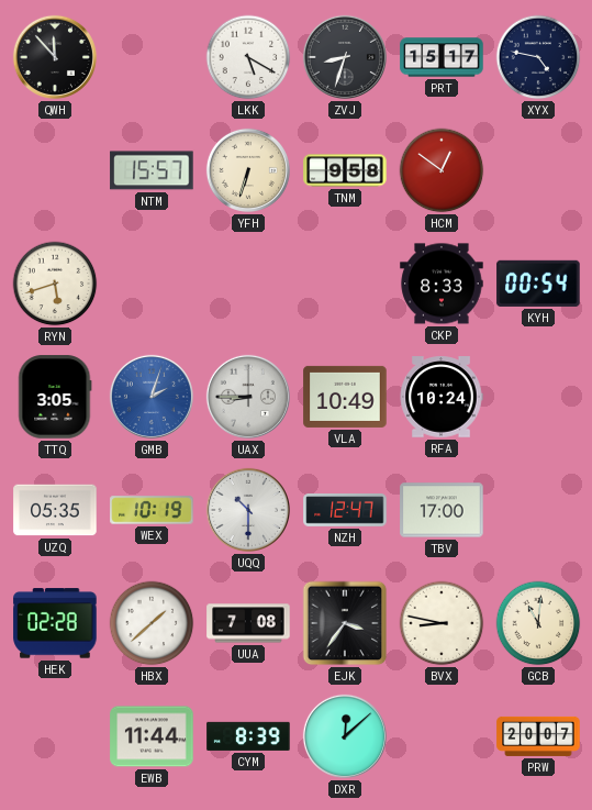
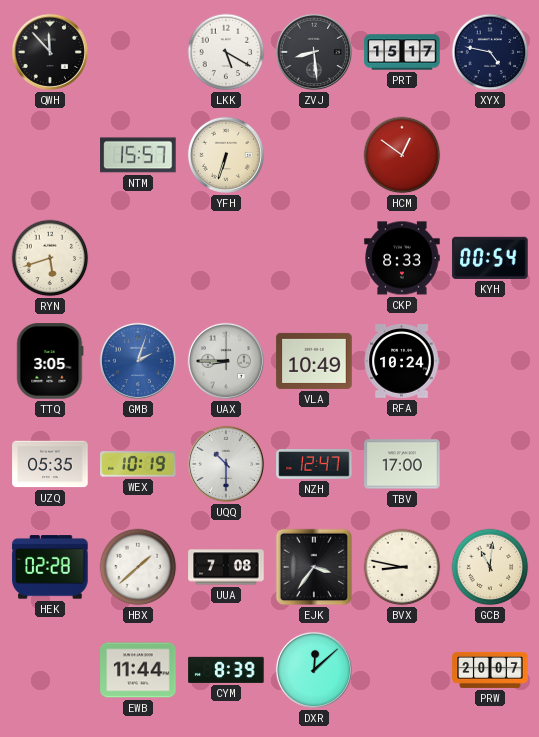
ZVJ: 8:33 -> 8:29
TNM: 9:58 -> none
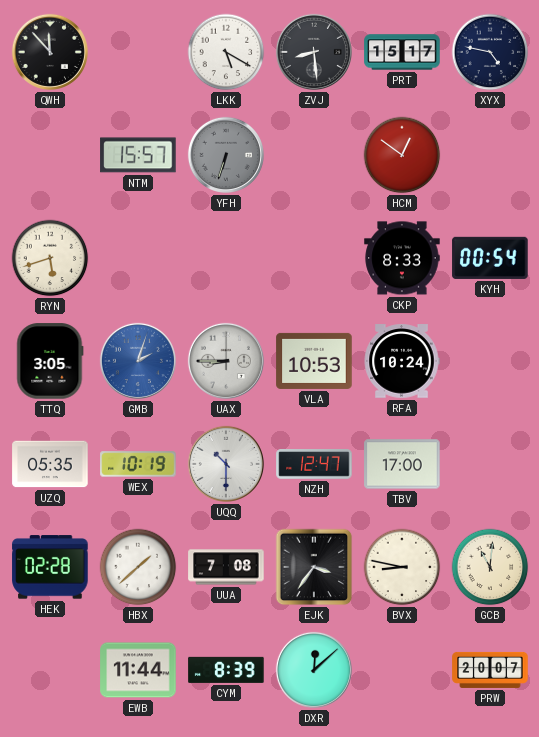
YFH dial: cream -> grey
VLA: 10:49 -> 10:53
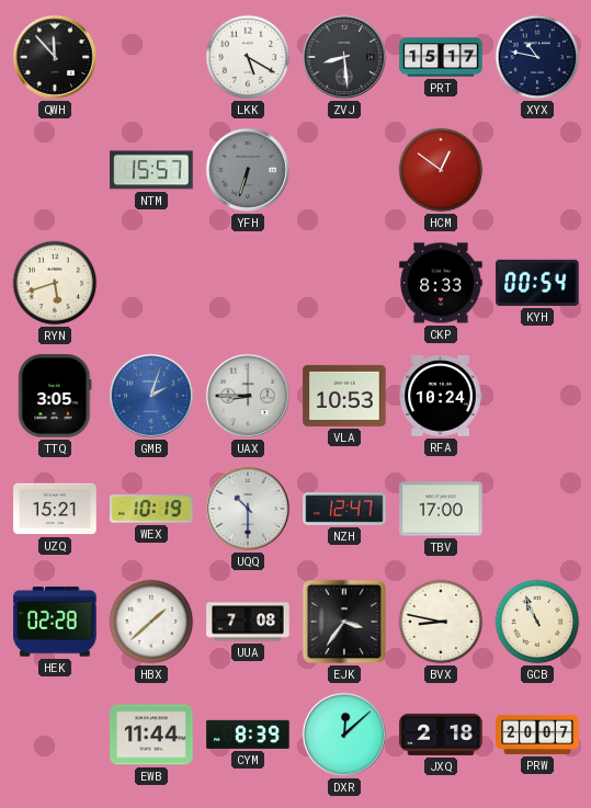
XYX: 4:47 -> 10:47
UZQ: 05:35 -> 15:21
GCB: 11:01 -> 10:56
JXQ: none -> 2:18
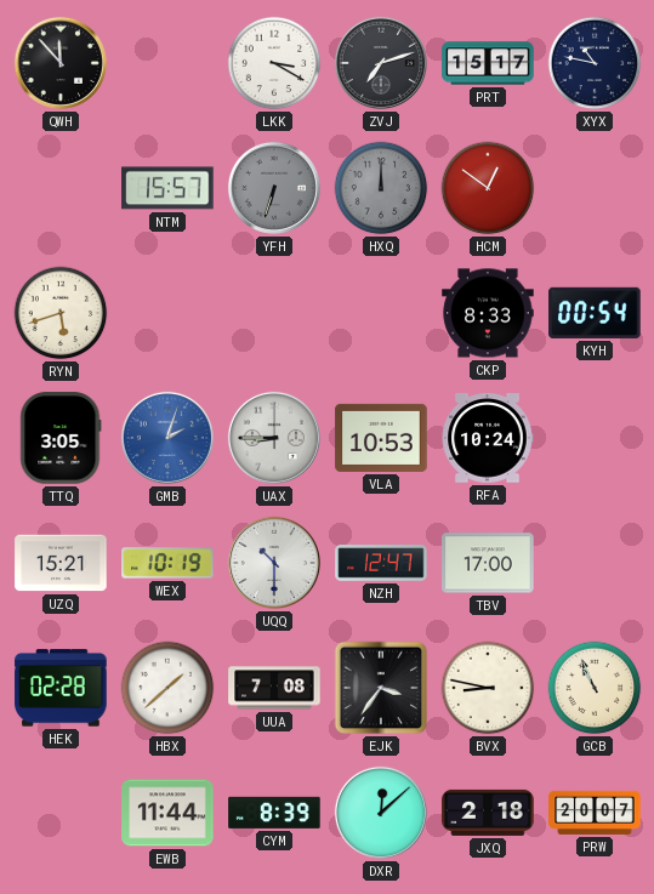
LKK: 5:20 -> 3:20
ZVJ: 8:29 -> 7:12
HXQ: none -> 12:00
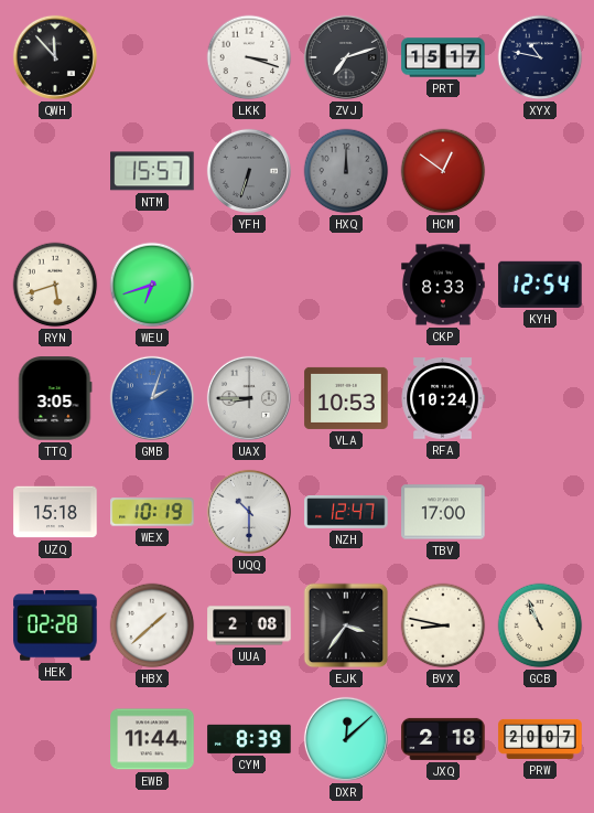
LKK: 3:20 -> 3:18
WEU: none -> 6:42
KYH: 00:54 -> 12:54
UZQ: 15:21 -> 15:18
UUA: 7:08 -> 2:08
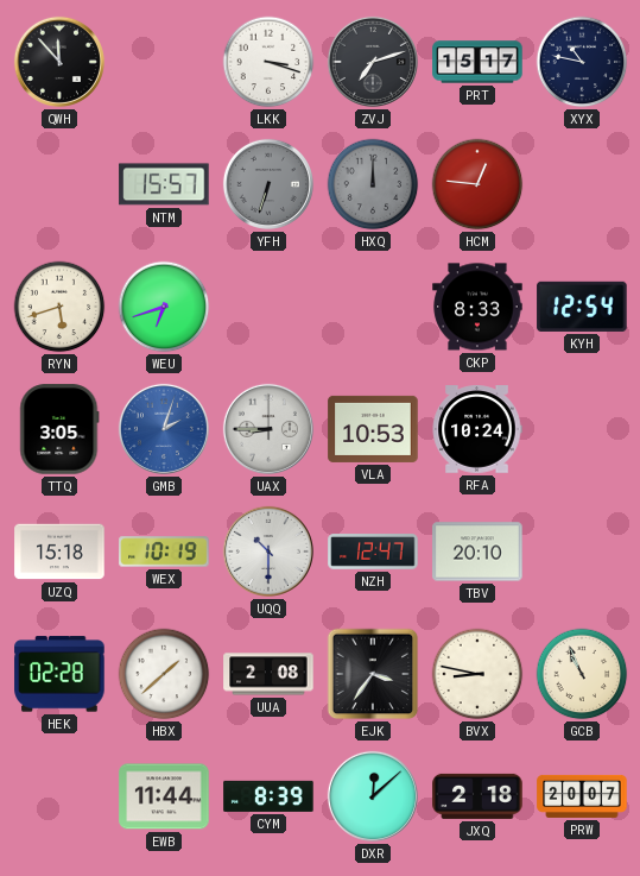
HCM: 12:51 -> 12:46
TBV: 17:00 -> 20:10
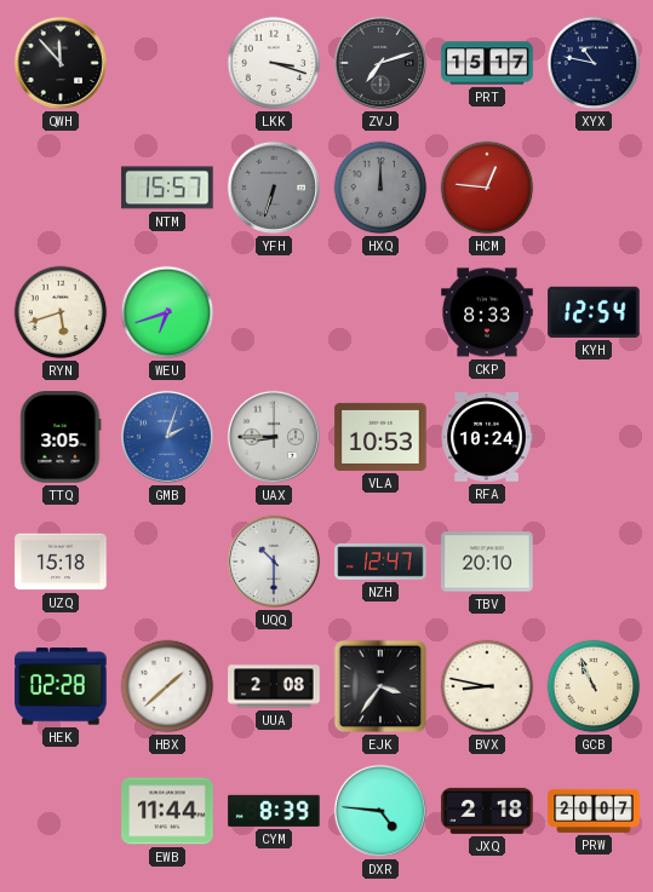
WEX: 10:19 -> none
DXR: 12:08 -> 4:46
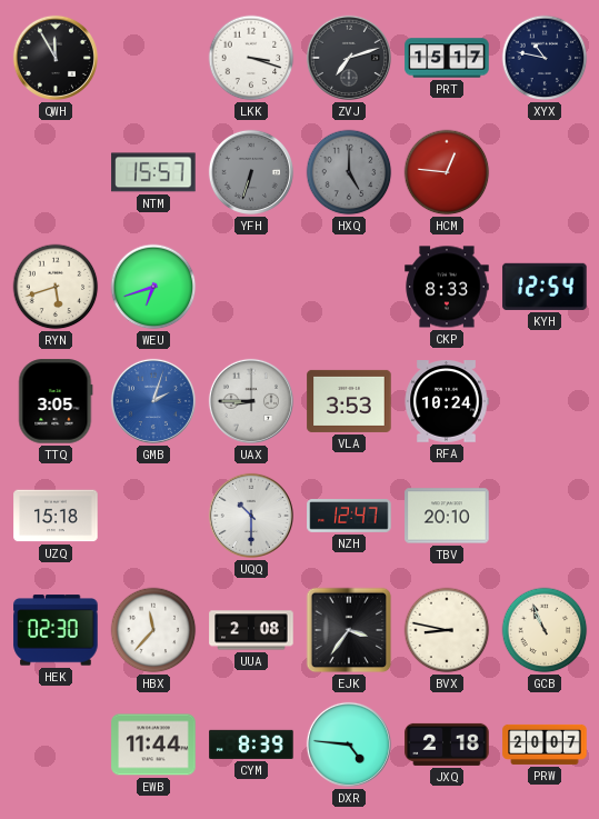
QWH: 11:53 -> 11:55
HXQ: 12:00 -> 5:00
VLA: 10:53 -> 3:53
HEK: 02:28 -> 02:30
HBX: 1:38 -> 11:37
